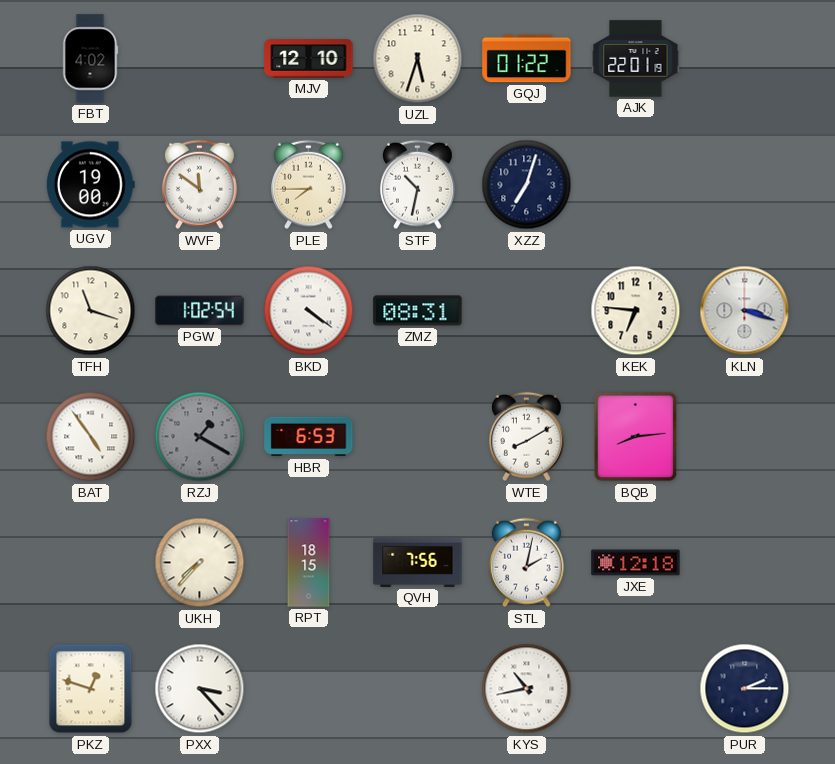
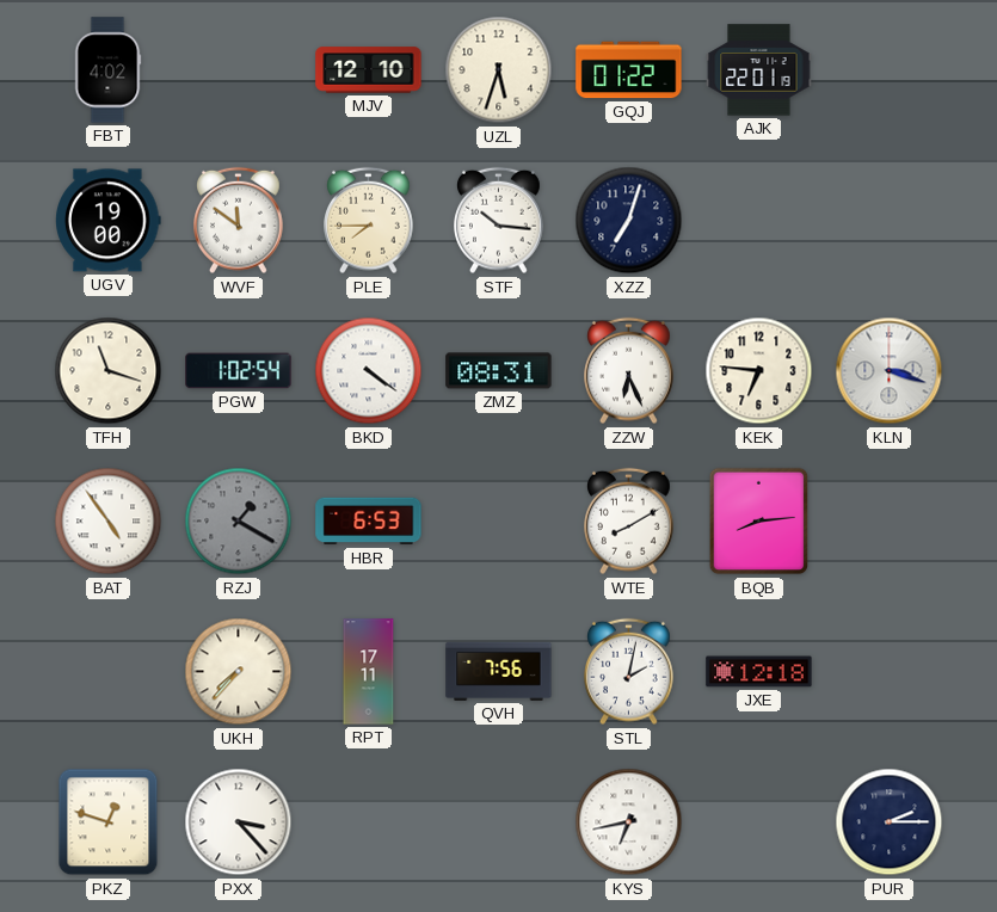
STF: 10:32 -> 10:16
ZZW: none -> 6:26
RPT: 18:15 -> 17:11
KYS: 10:43 -> 6:43
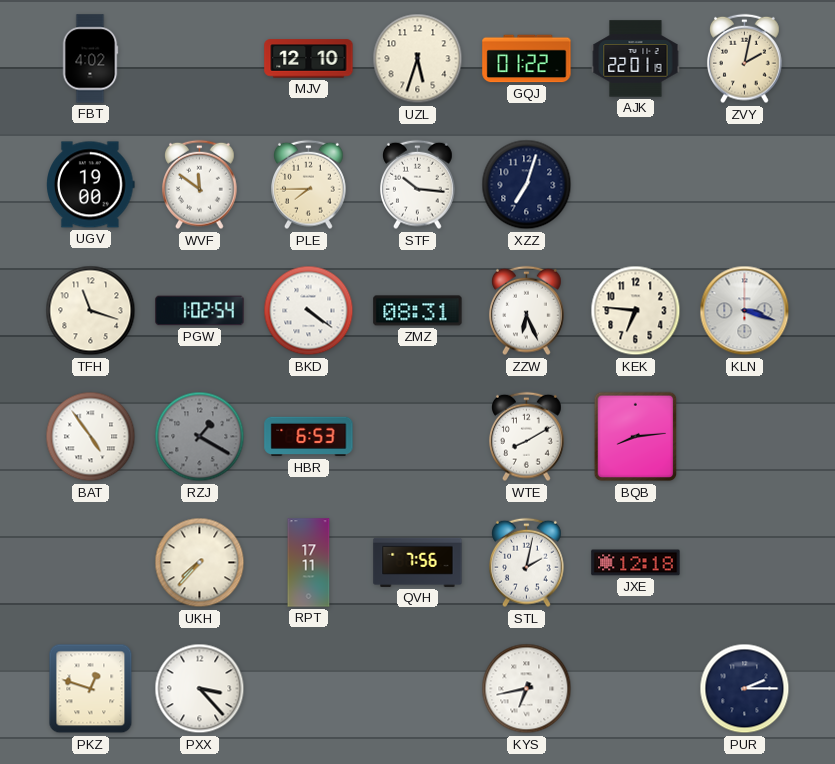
ZVY: none -> 2:02
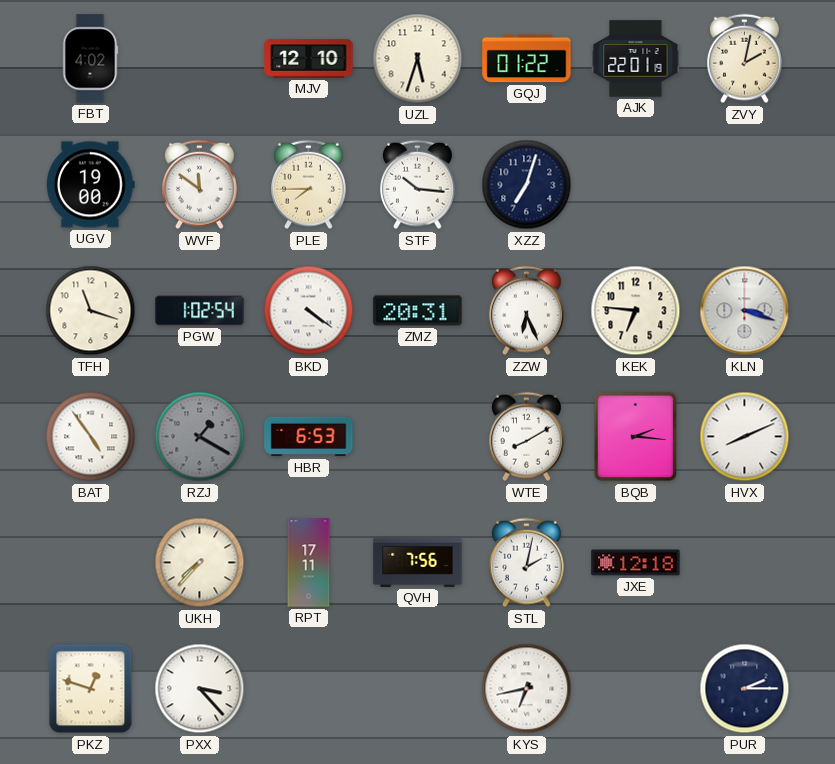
ZMZ: 08:31 -> 20:31
BQB: 8:14 -> 2:16
HVX: none -> 8:11
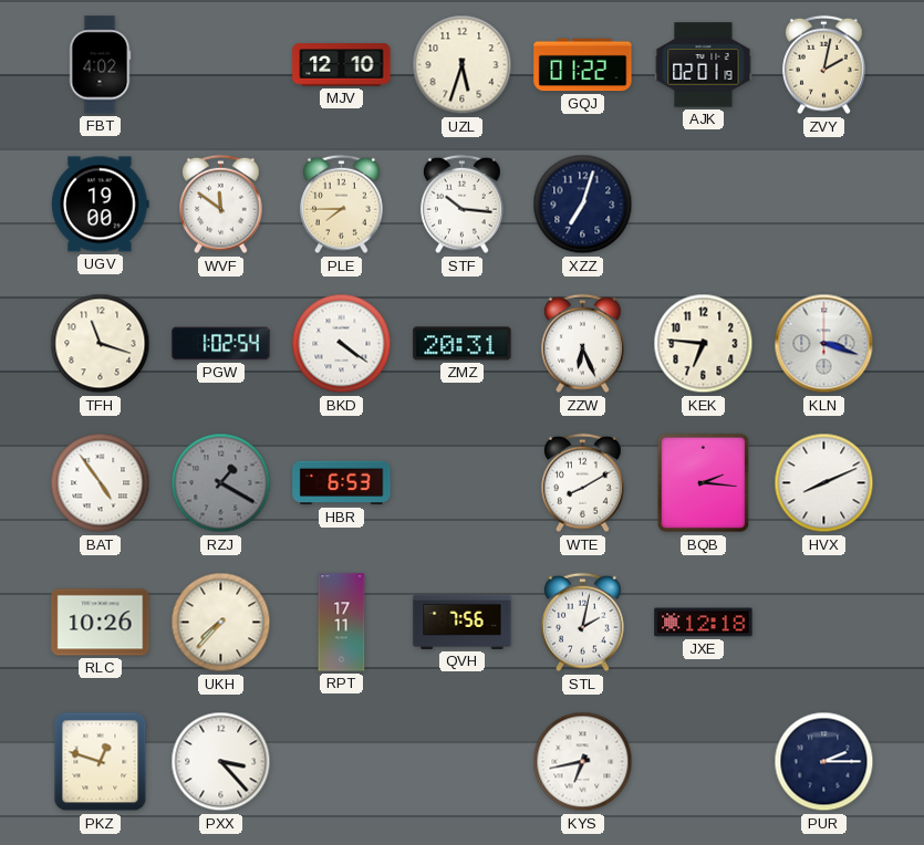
AJK: 22:01 -> 02:01
RLC: none -> 10:26
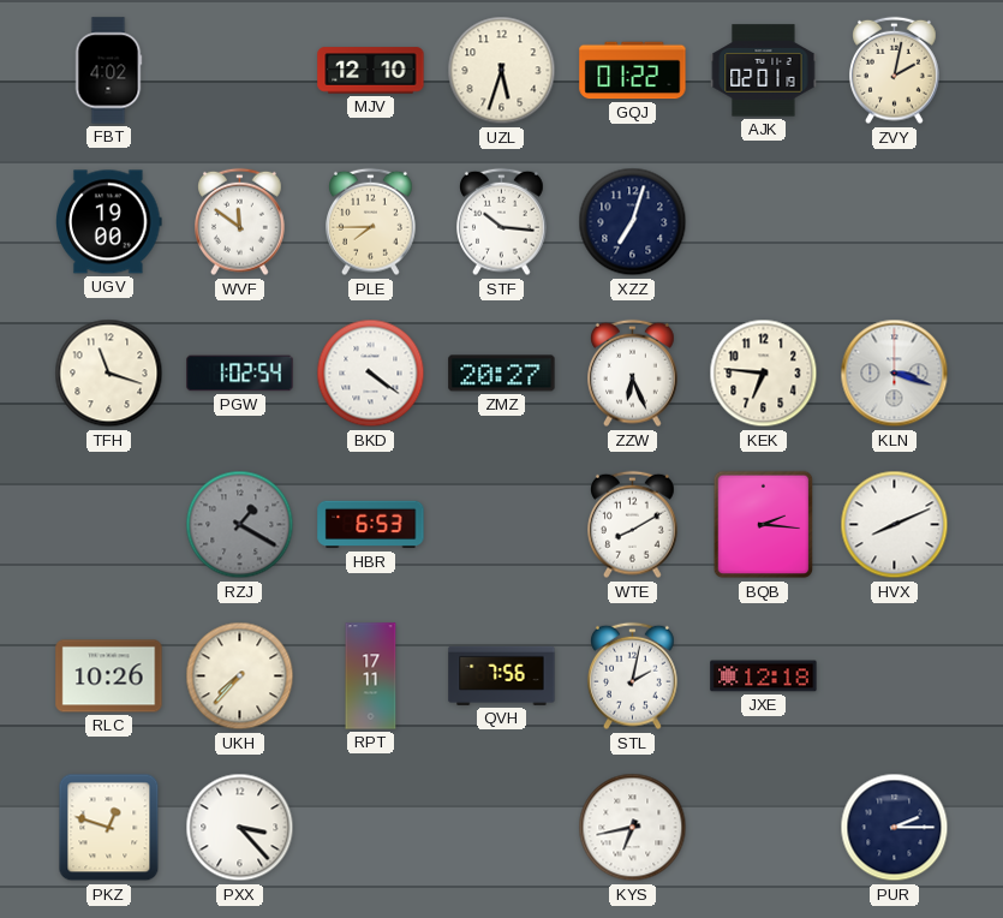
ZMZ: 20:31 -> 20:27
BAT: 4:54 -> none
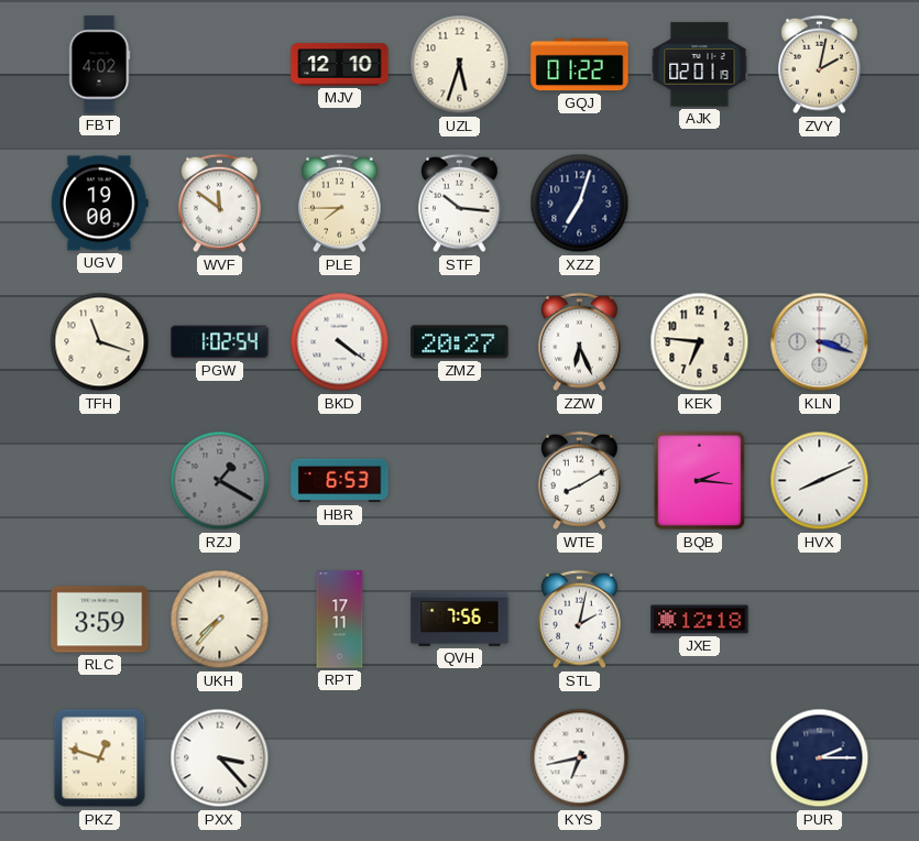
RLC: 10:26 -> 3:59
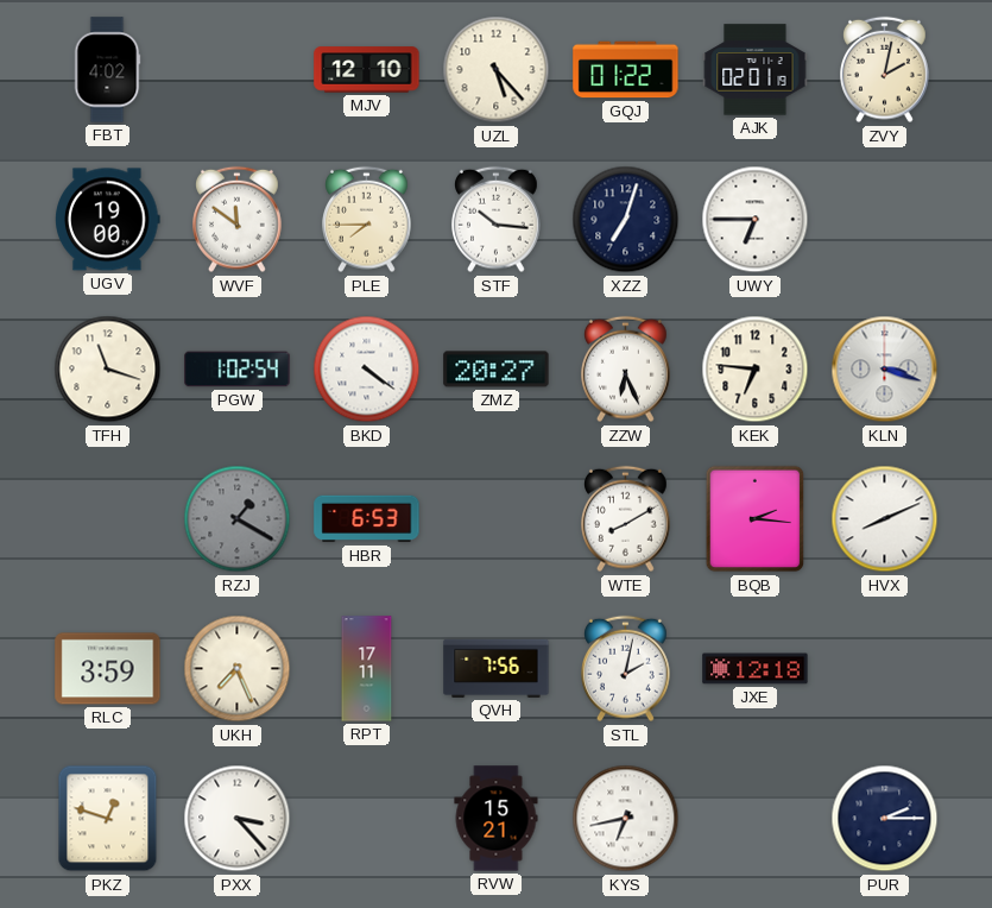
UZL: 5:33 -> 5:23
UWY: none -> 6:45
UKH: 7:37 -> 7:26
RVW: none -> 15:21
